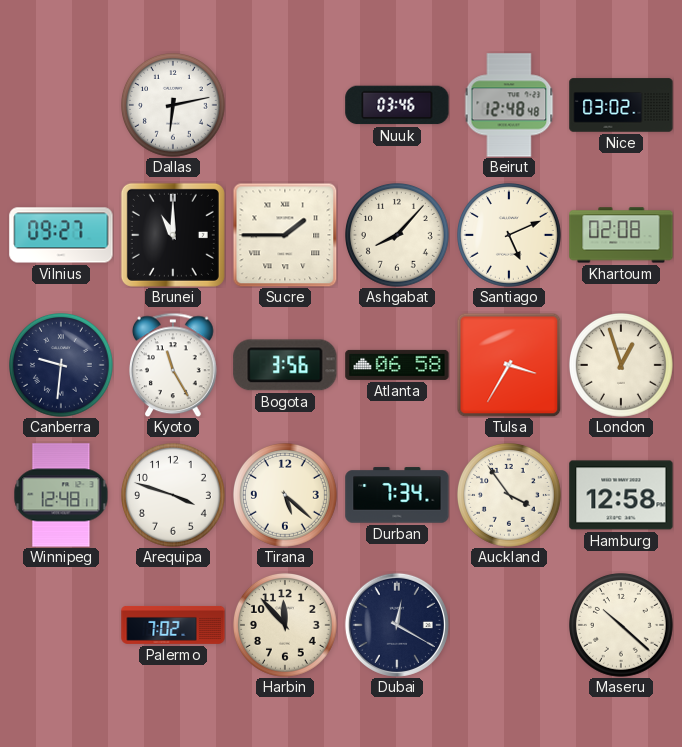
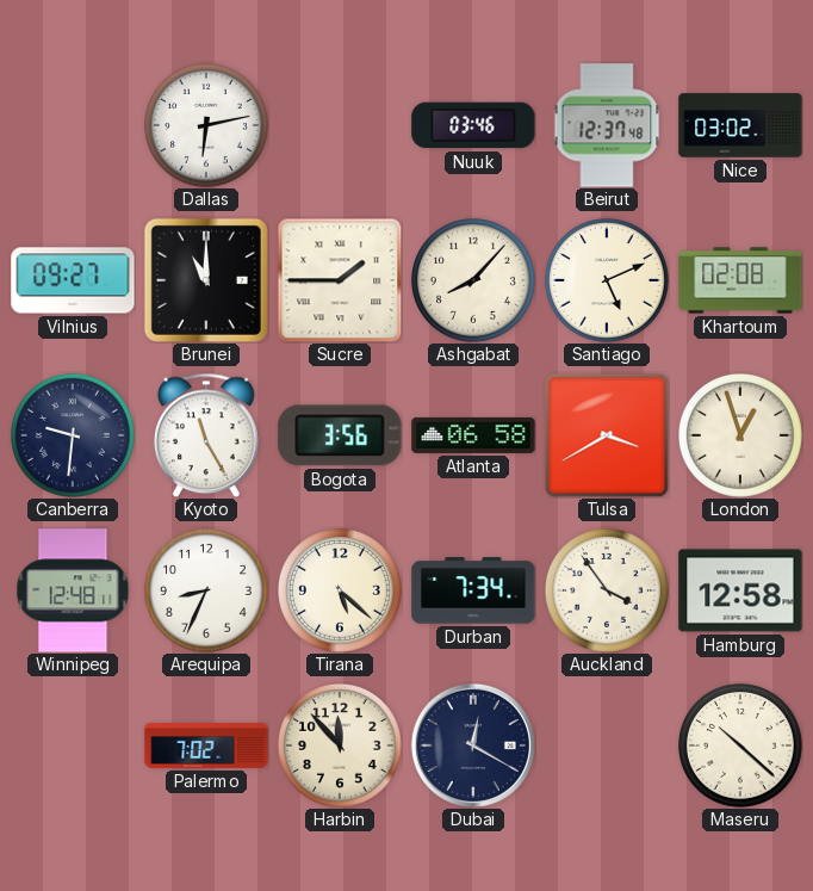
Beirut: 12:48 -> 12:37
Tulsa: 3:35 -> 3:40
Arequipa: 3:48 -> 8:34
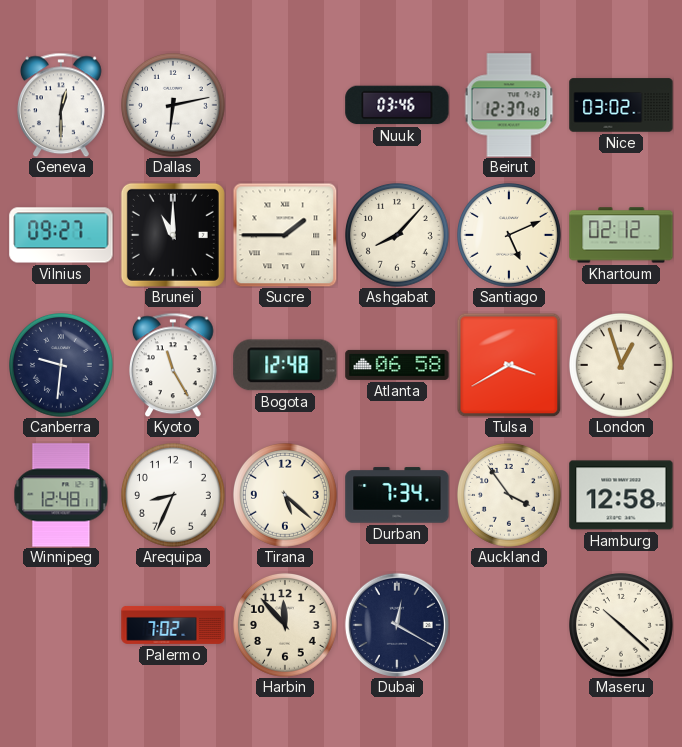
Geneva: none -> 12:30
Khartoum: 02:08 -> 02:12
Bogota: 3:56 -> 12:48
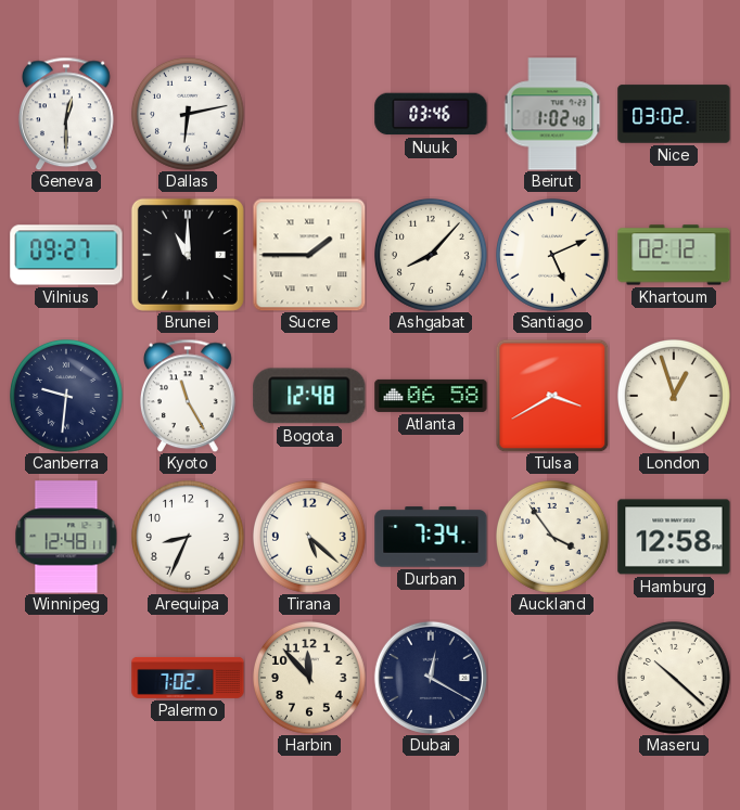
Beirut: 12:37 -> 1:02
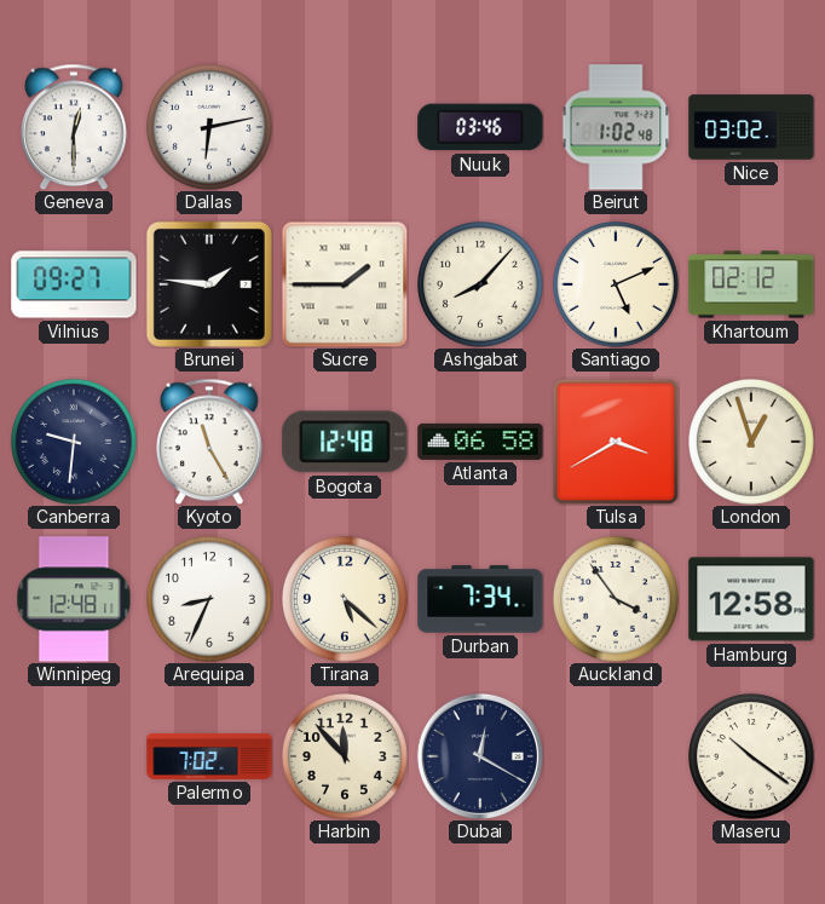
Brunei: 11:00 -> 1:46
Maseru: 10:22 -> 10:21
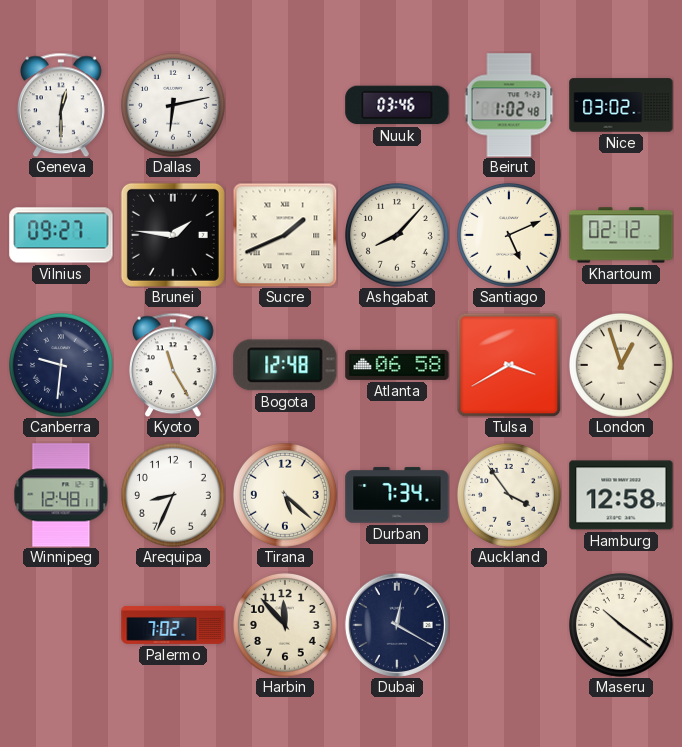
Sucre: 1:45 -> 1:41
